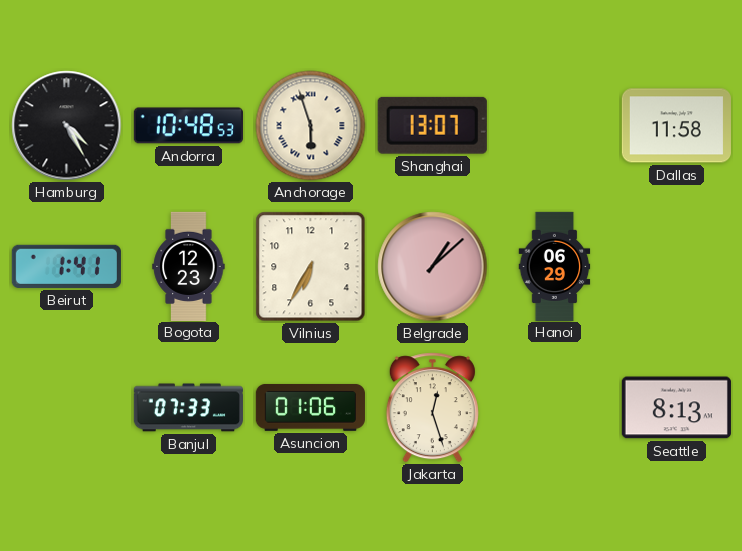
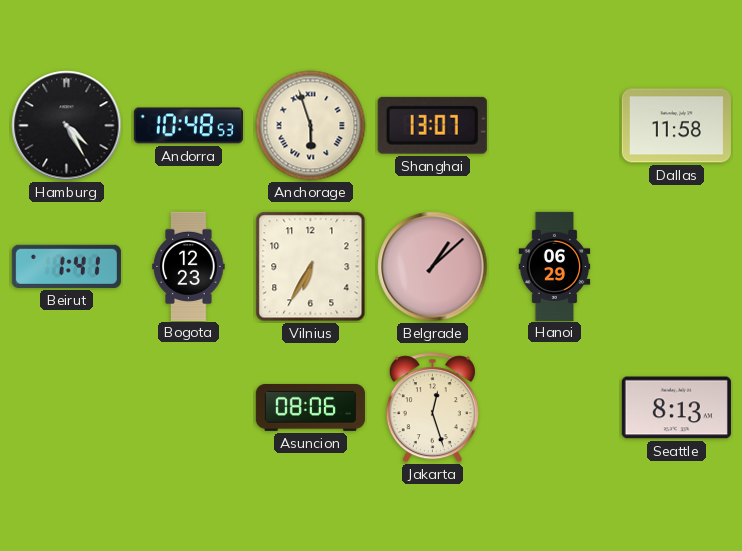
Banjul: 07:33 -> none
Asuncion: 01:06 -> 08:06
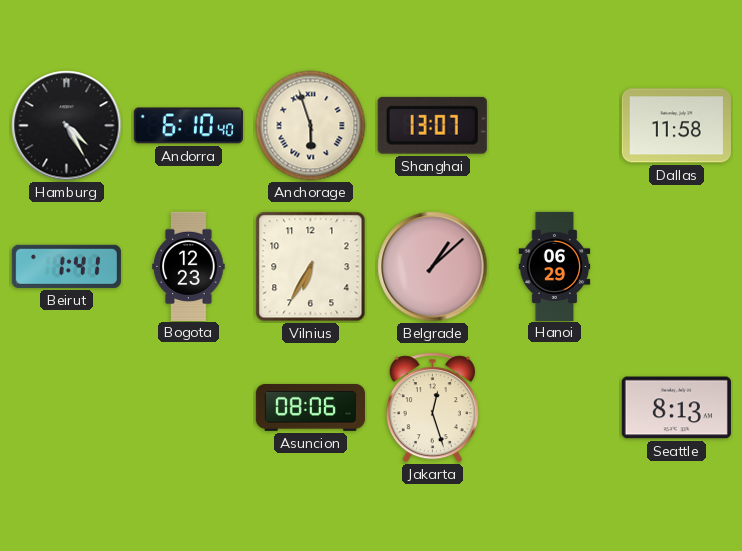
Andorra: 10:48 -> 6:10
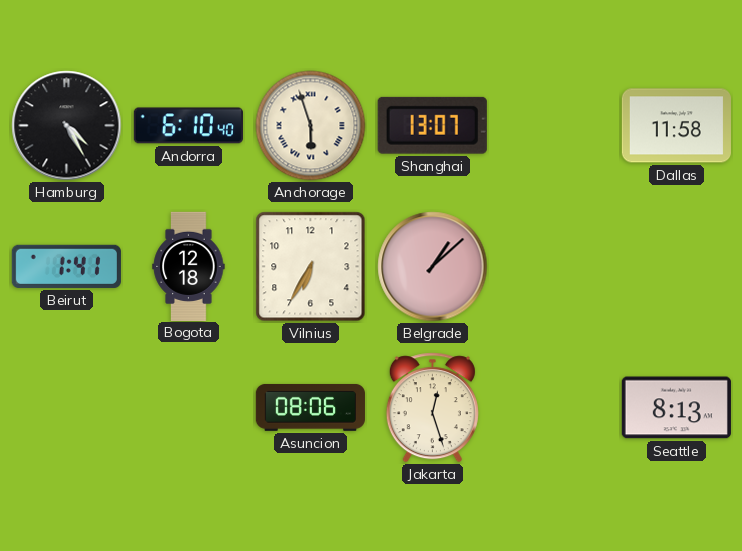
Bogota: 12:23 -> 12:18
Hanoi: 06:29 -> none
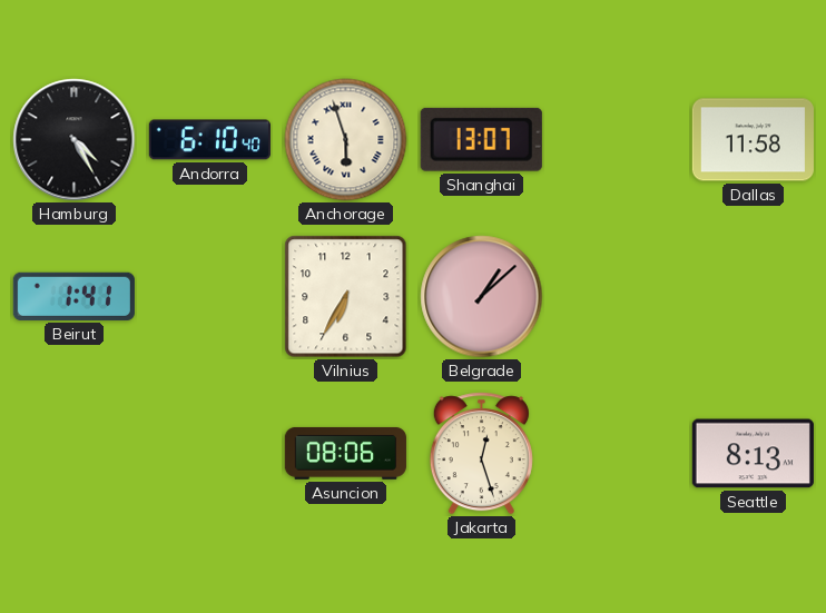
Bogota: 12:18 -> none
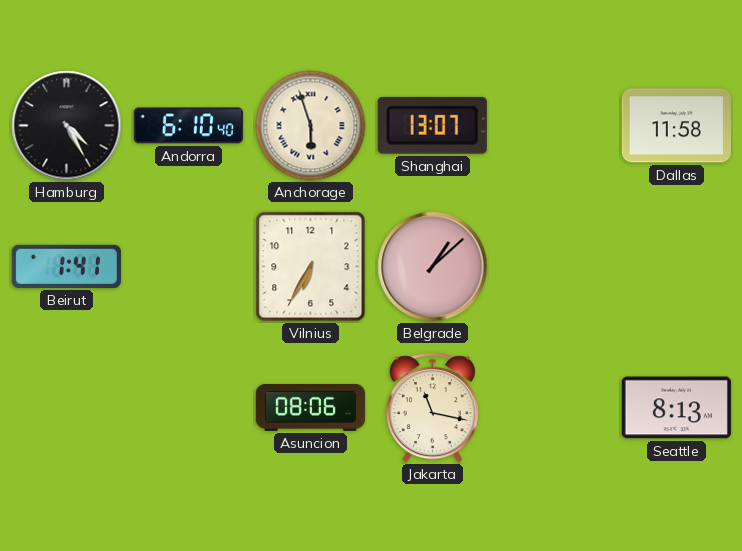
Jakarta: 12:27 -> 11:17
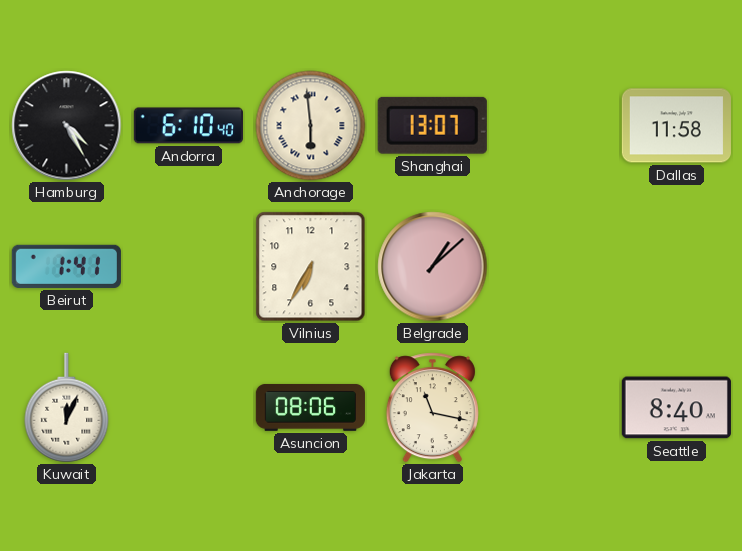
Anchorage: 5:57 -> 5:59
Kuwait: none -> 12:04
Seattle: 8:13 -> 8:40
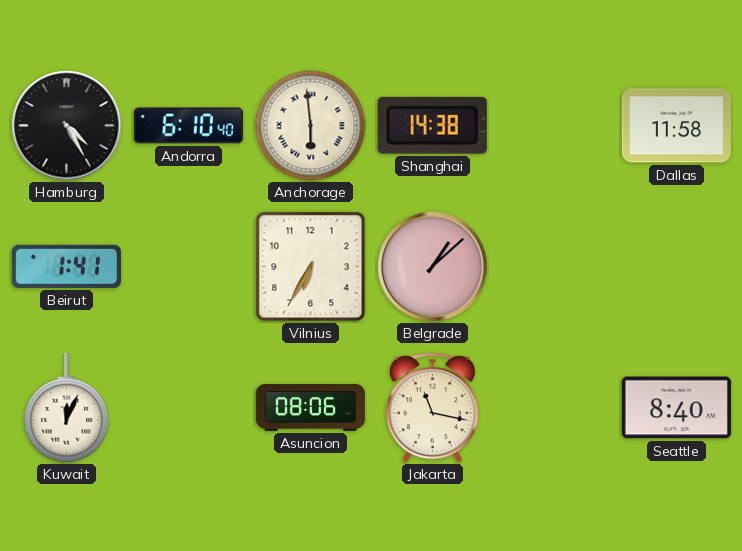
Shanghai: 13:07 -> 14:38
